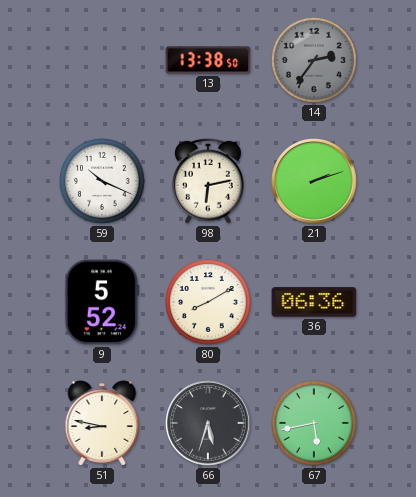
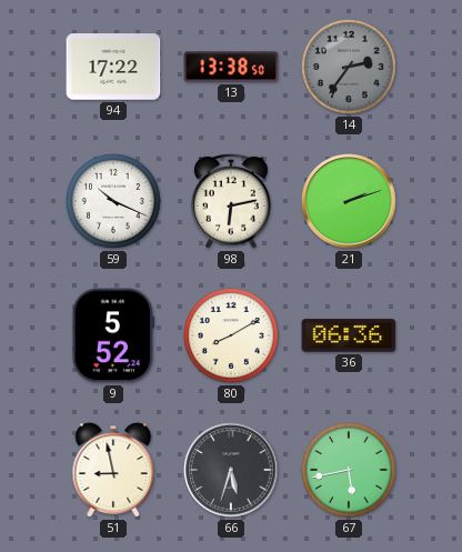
94: none -> 17:22
51: 8:47 -> 8:58
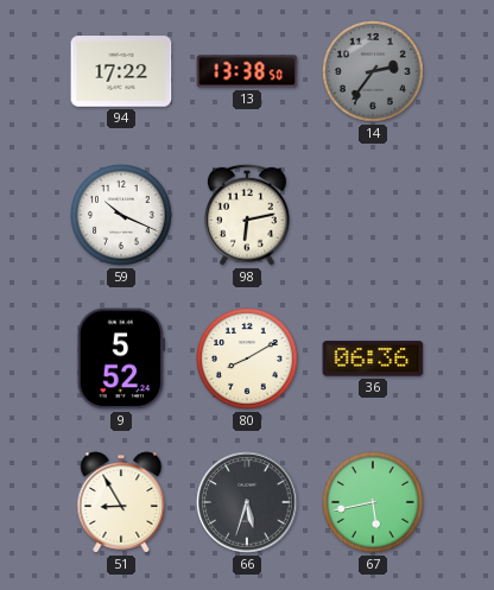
21: 2:12 -> none
51: 8:58 -> 8:55
